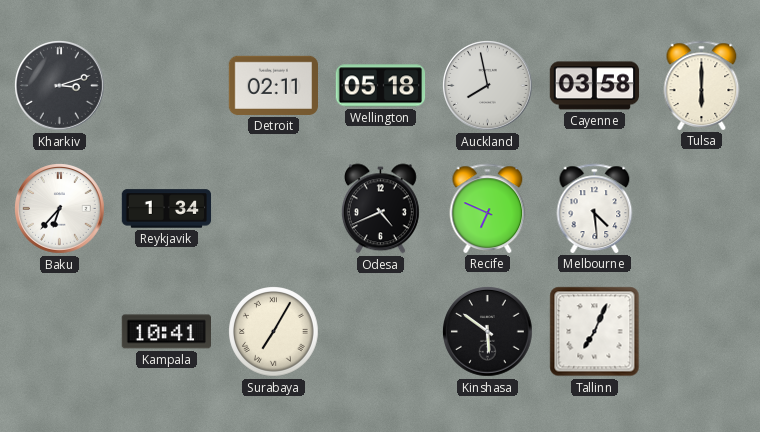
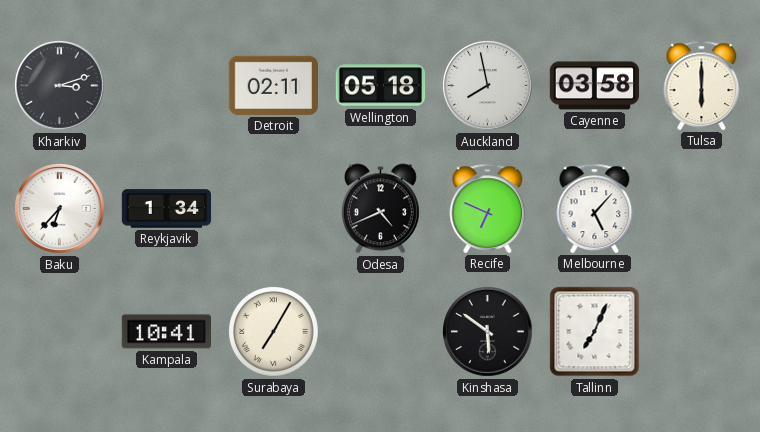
Melbourne: 4:29 -> 5:07
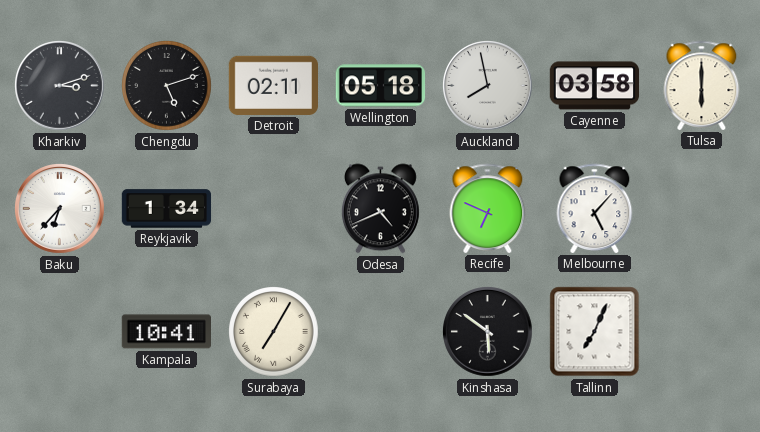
Chengdu: none -> 5:12
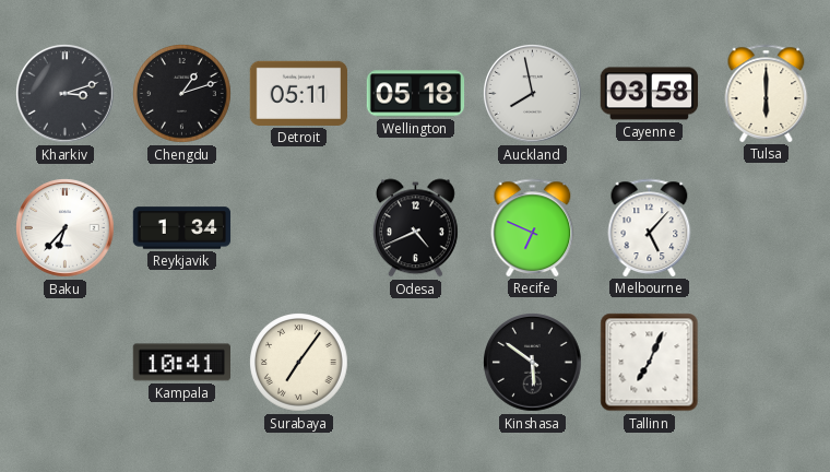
Chengdu: 5:12 -> 1:12
Detroit: 02:11 -> 05:11
Surabaya: 7:05 -> 7:06
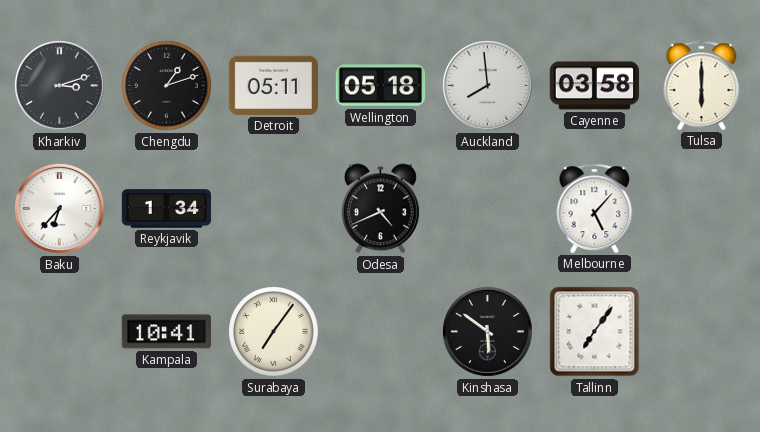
Auckland: 7:58 -> 7:59
Recife: 6:49 -> none
Tallinn: 7:04 -> 7:06
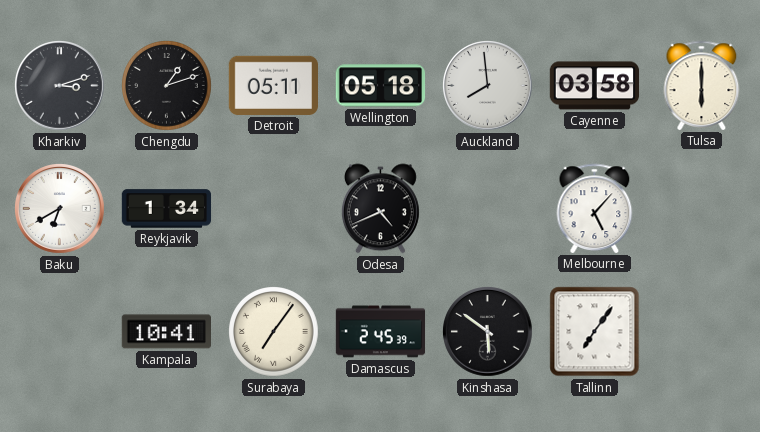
Baku: 6:37 -> 6:40
Damascus: none -> 2:45
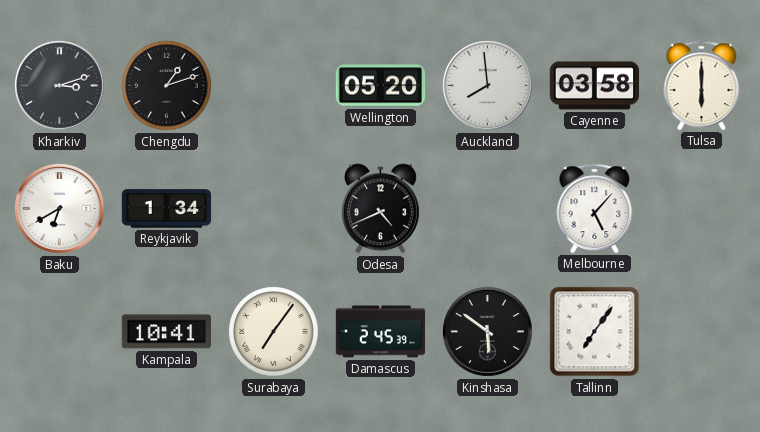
Detroit: 05:11 -> none
Wellington: 05:18 -> 05:20
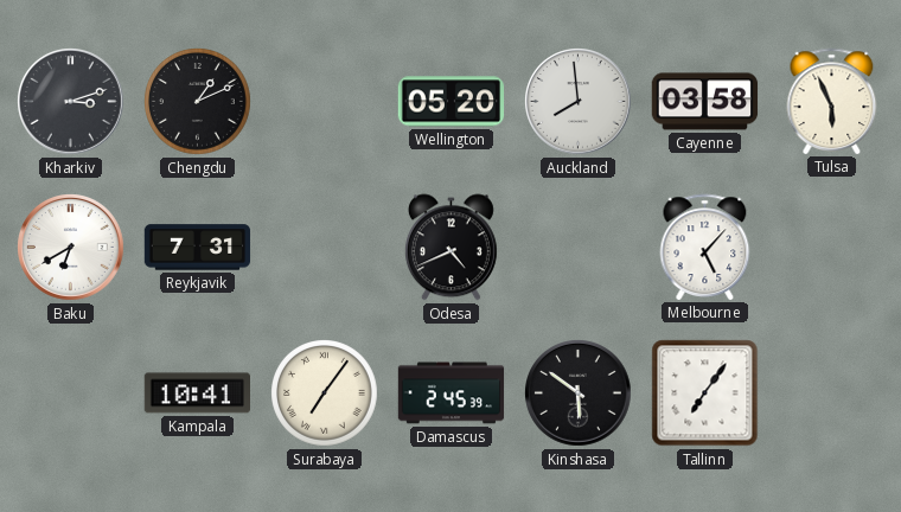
Chengdu: 1:12 -> 1:11
Tulsa: 6:00 -> 5:56
Reykjavik: 1:34 -> 7:31
